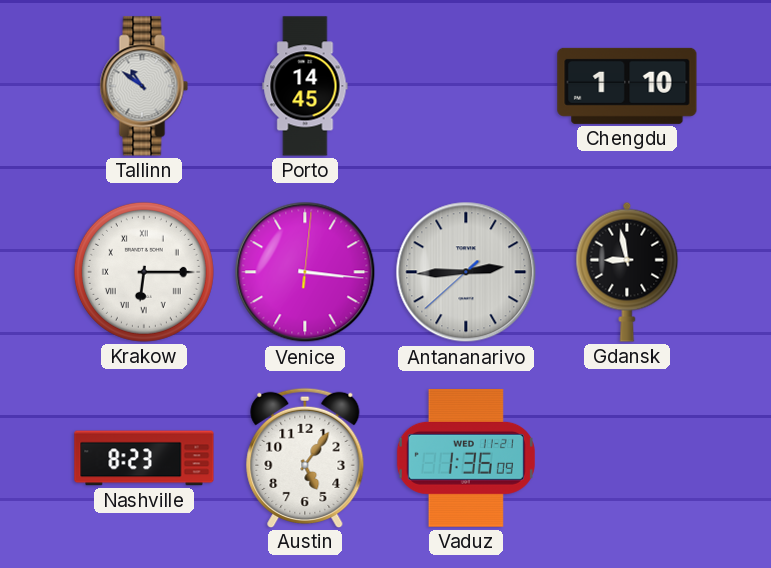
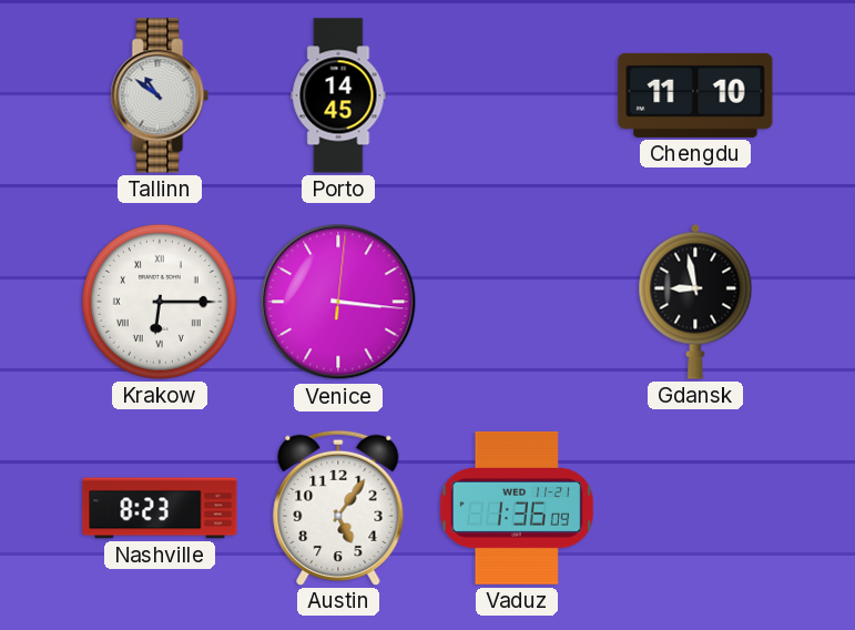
Chengdu: 1:10 -> 11:10
Antananarivo: 2:44 -> none
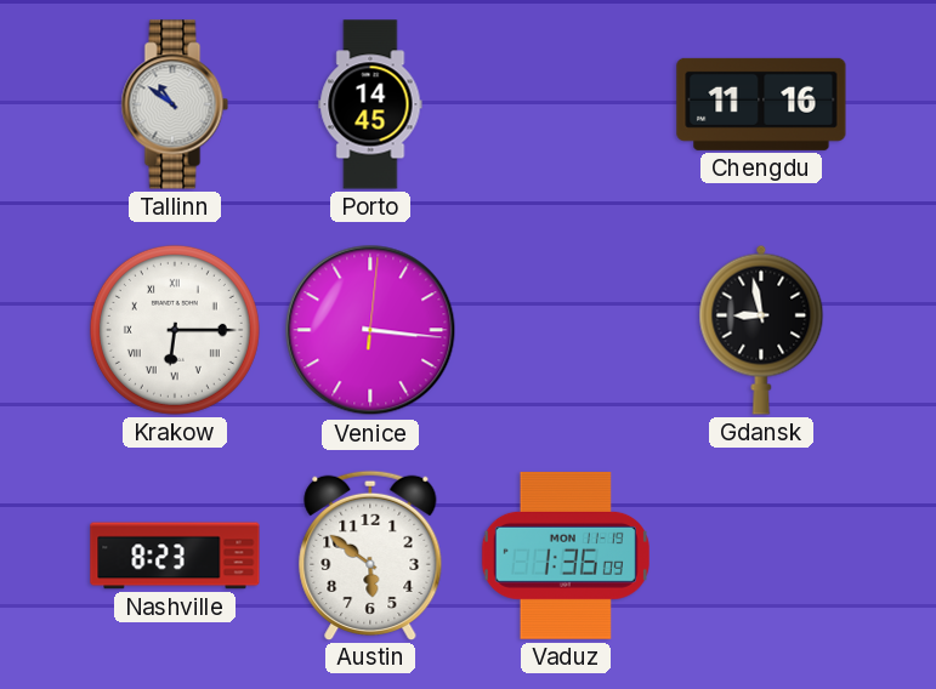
Chengdu: 11:10 -> 11:16
Austin: 5:06 -> 5:51
Vaduz date: WED 11-21 -> MON 11-19
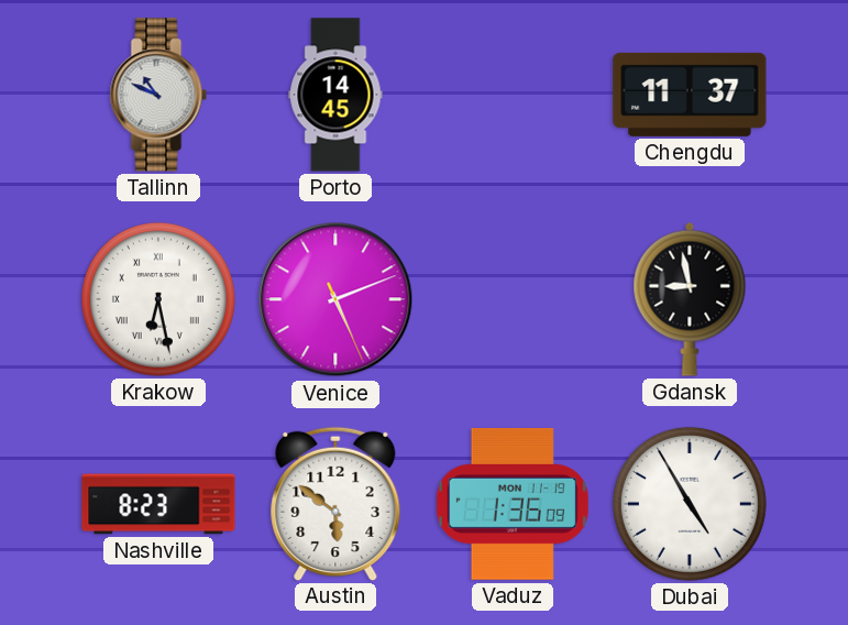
Tallinn: 10:51 -> 10:49
Chengdu: 11:16 -> 11:37
Krakow: 6:15 -> 6:28
Venice: 3:16 -> 5:11
Dubai: none -> 4:55
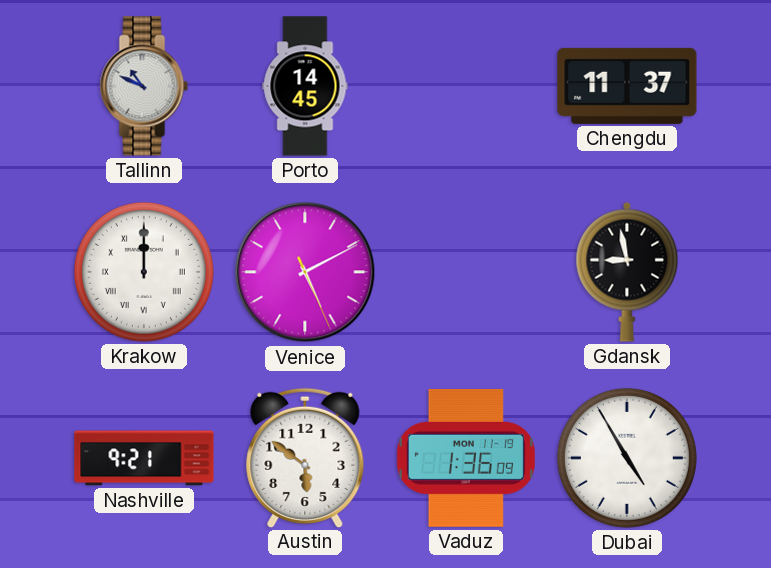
Krakow: 6:28 -> 12:00
Venice: 5:11 -> 5:10
Nashville: 8:23 -> 9:21
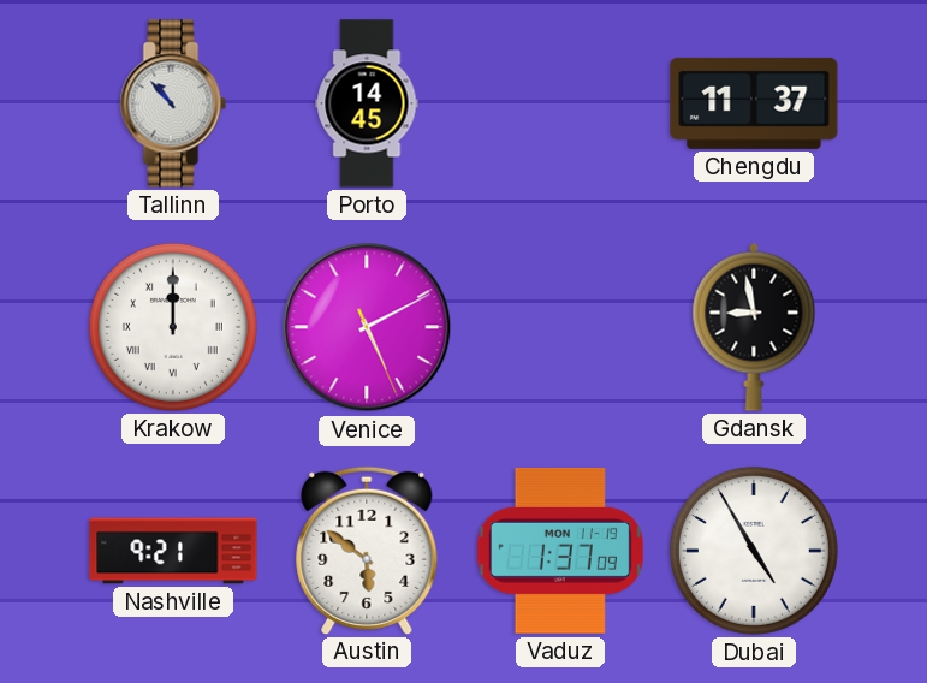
Tallinn: 10:49 -> 10:53
Vaduz: 1:36 -> 1:37
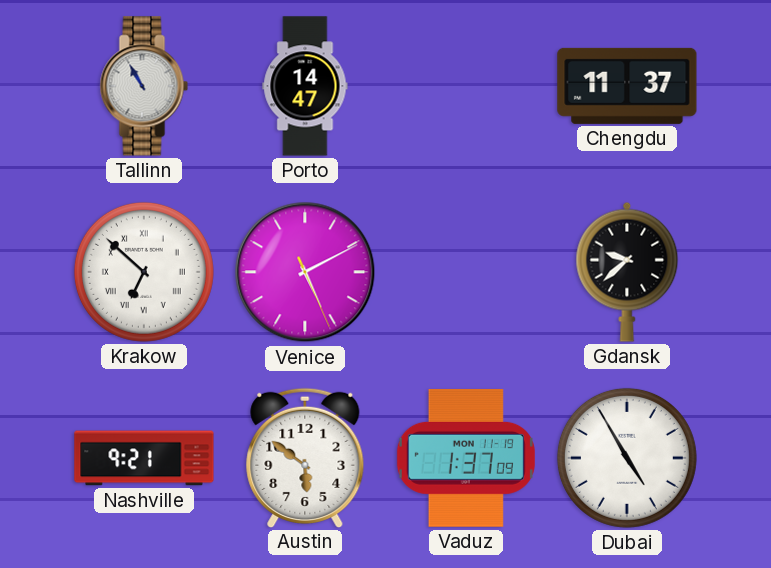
Tallinn: 10:53 -> 10:55
Porto: 14:45 -> 14:47
Krakow: 12:00 -> 6:52
Gdansk: 8:58 -> 9:38
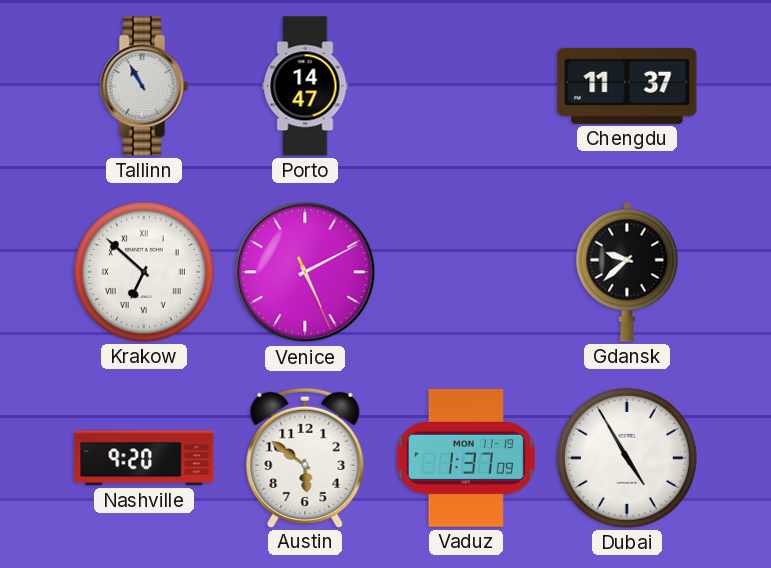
Nashville: 9:21 -> 9:20
